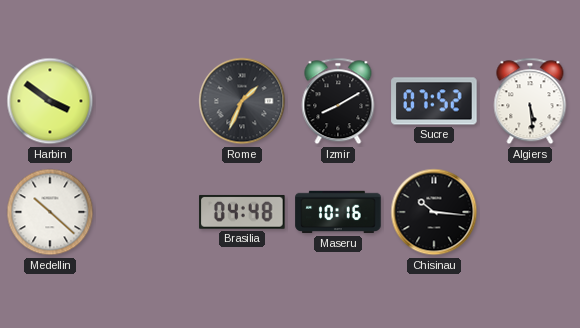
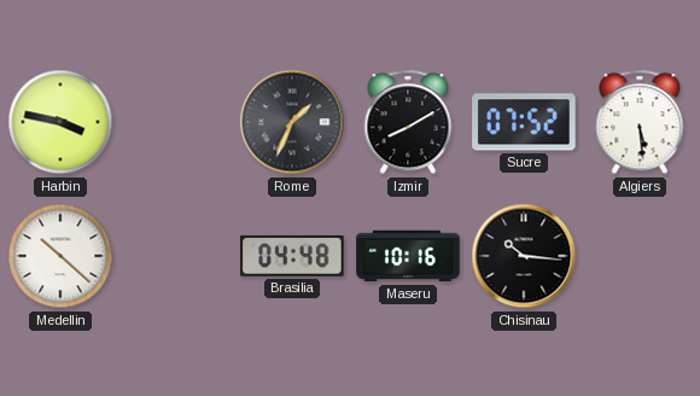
Harbin: 3:51 -> 3:47
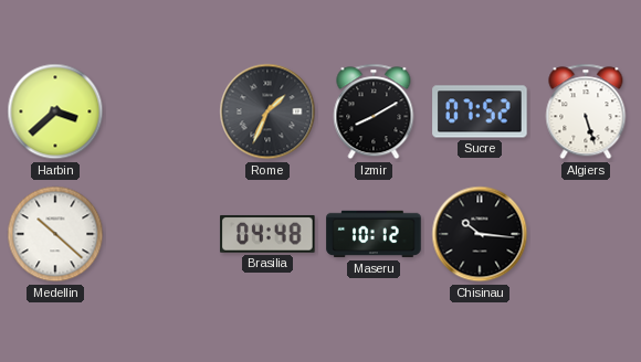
Harbin: 3:47 -> 3:38
Algiers: 5:29 -> 5:27
Maseru: 10:16 -> 10:12
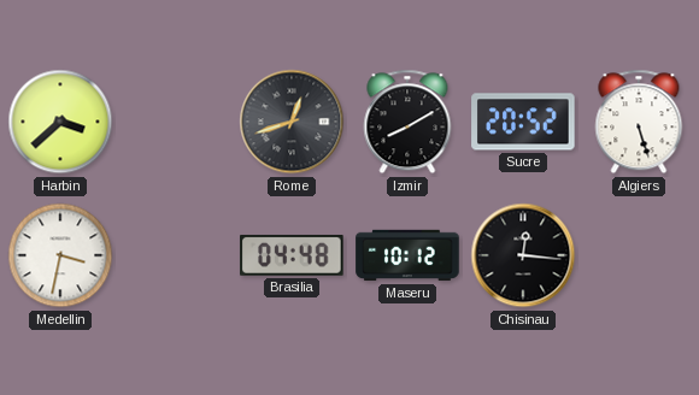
Rome: 1:34 -> 12:42
Sucre: 07:52 -> 20:52
Medellin: 10:22 -> 3:32
Chisinau: 10:16 -> 12:16
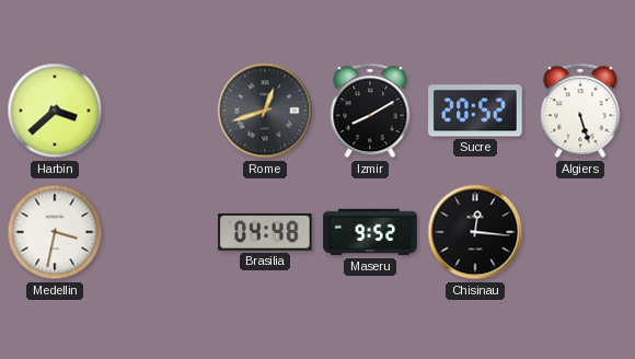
Maseru: 10:12 -> 9:52
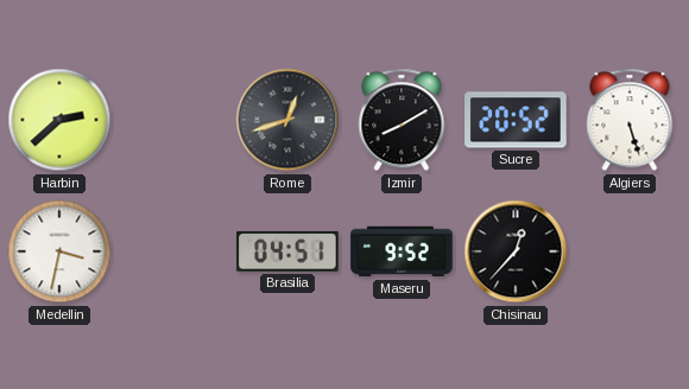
Harbin: 3:38 -> 2:38
Brasilia: 04:48 -> 04:51
Chisinau: 12:16 -> 12:37
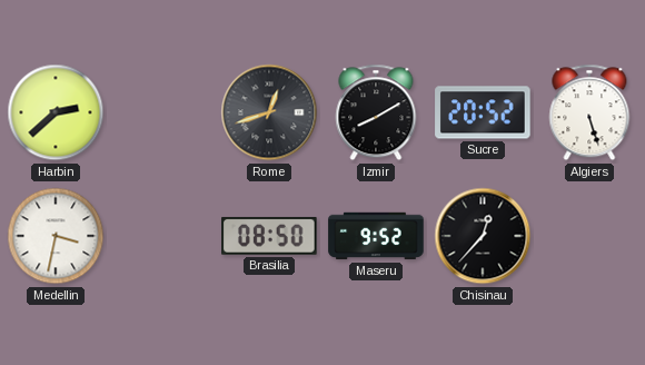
Brasilia: 04:51 -> 08:50
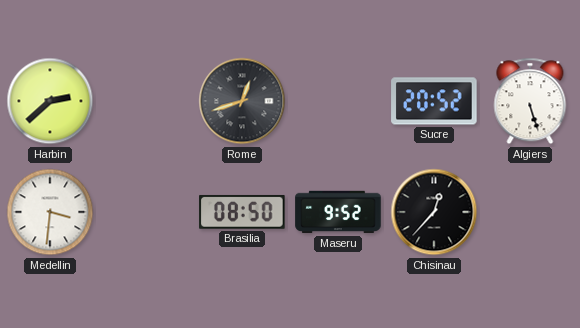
Izmir: 8:10 -> none
Medellin: 3:32 -> 3:31
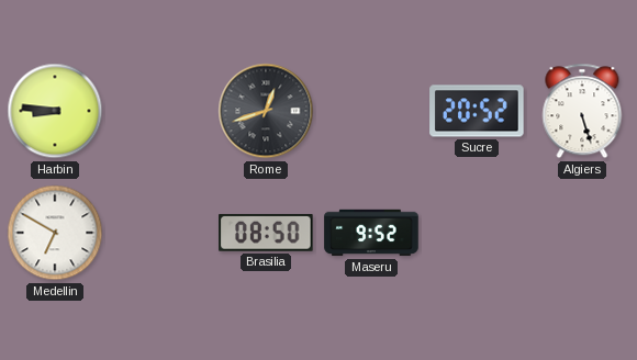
Harbin: 2:38 -> 8:46
Medellin: 3:31 -> 6:50
Chisinau: 12:37 -> none
